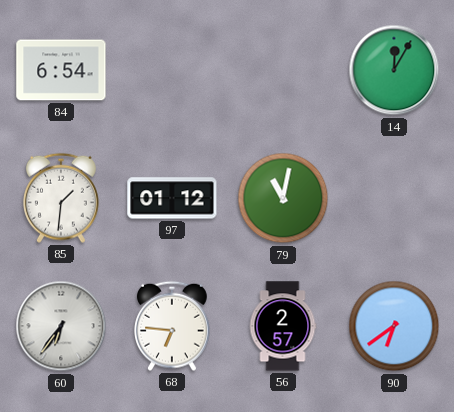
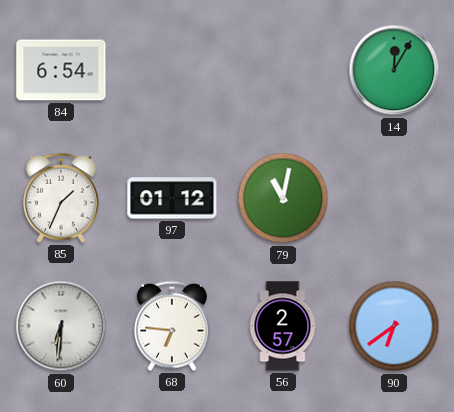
85: 1:31 -> 1:34
60: 6:36 -> 6:31
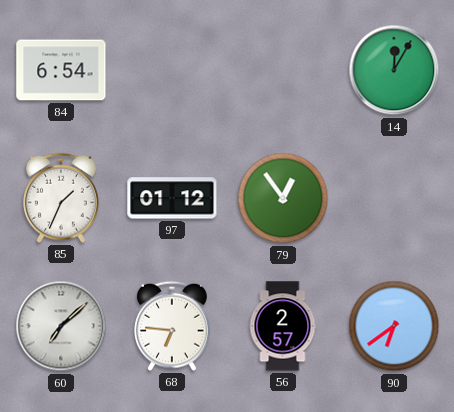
79: 11:02 -> 12:54
60: 6:31 -> 7:08
